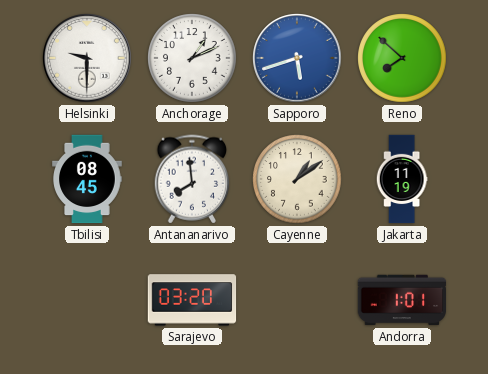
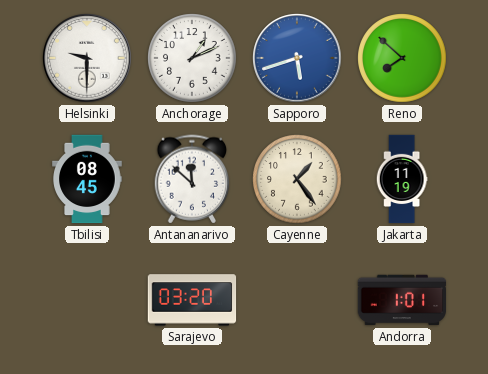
Antananarivo: 7:59 -> 11:52
Cayenne: 1:09 -> 1:24
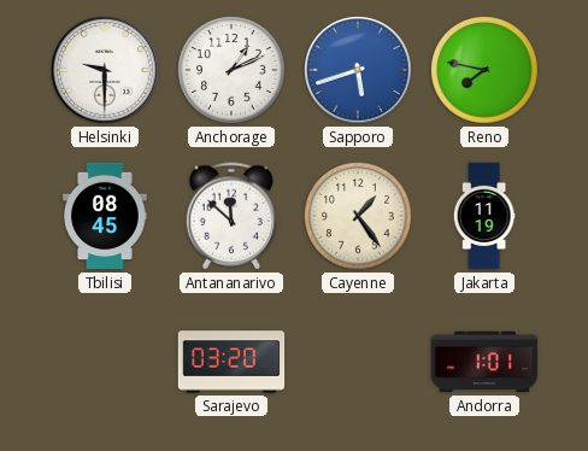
Reno: 7:52 -> 7:47
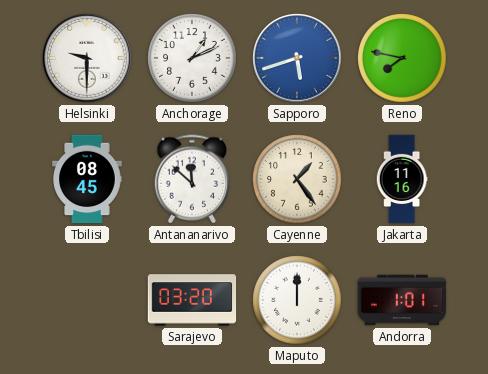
Jakarta: 11:19 -> 11:16
Maputo: none -> 12:00
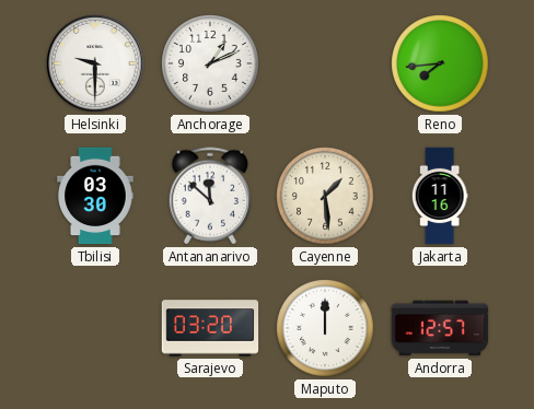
Sapporo: 5:42 -> none
Reno: 7:47 -> 7:44
Tbilisi: 08:45 -> 03:30
Cayenne: 1:24 -> 1:29
Andorra: 1:01 -> 12:57
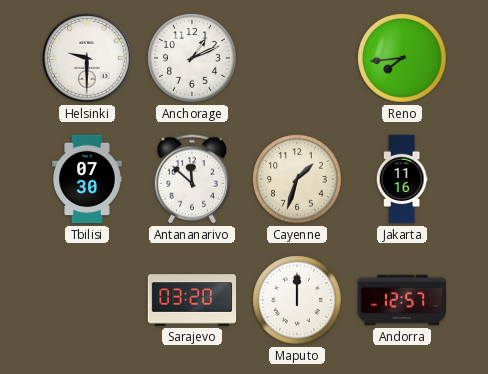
Tbilisi: 03:30 -> 07:30
Cayenne: 1:29 -> 1:33
